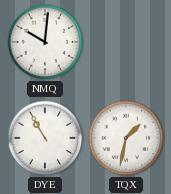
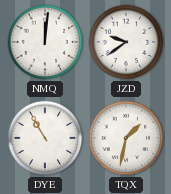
NMQ: 10:01 -> 12:01
JZD: none -> 9:39
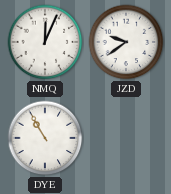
NMQ: 12:01 -> 12:04
TQX: 1:32 -> none
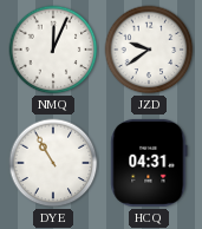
HCQ: none -> 04:31
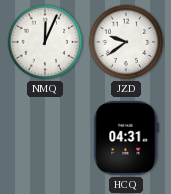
DYE: 10:55 -> none
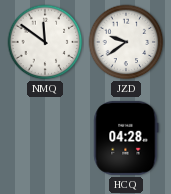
NMQ: 12:04 -> 11:51
HCQ: 04:31 -> 04:28
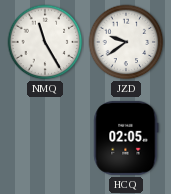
NMQ: 11:51 -> 11:25
HCQ: 04:28 -> 02:05
